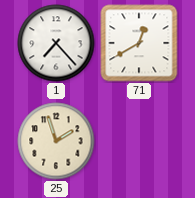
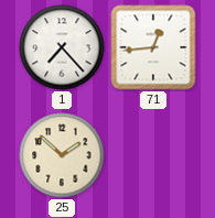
71: 12:40 -> 12:44
25: 1:57 -> 1:52
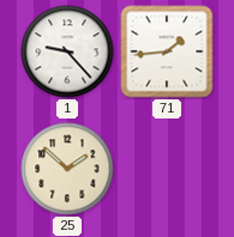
1: 7:23 -> 9:23
71: 12:44 -> 1:44
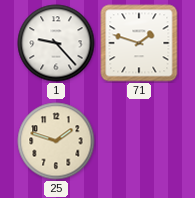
71: 1:44 -> 1:48
25: 1:52 -> 1:48
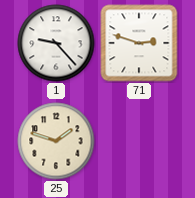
71: 1:48 -> 2:48
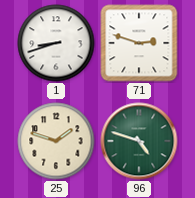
1: 9:23 -> 8:42
96: none -> 4:48
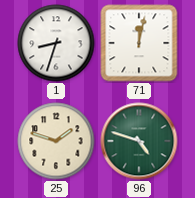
1: 8:42 -> 8:33
71: 2:48 -> 12:02
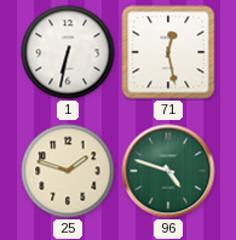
1: 8:33 -> 6:32
71: 12:02 -> 12:28
